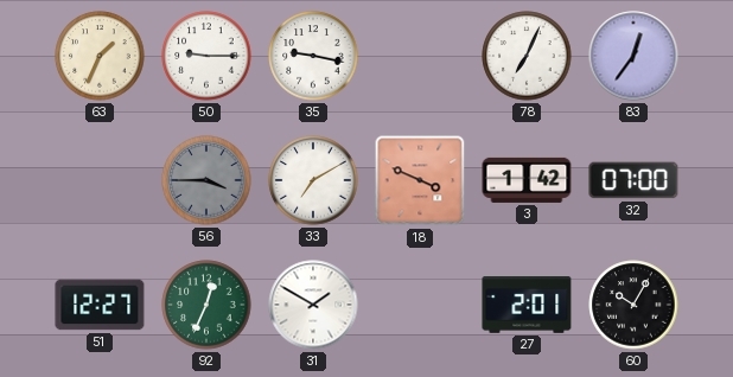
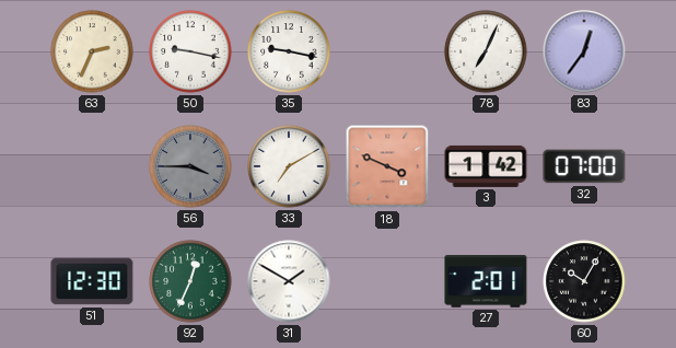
63: 1:34 -> 2:34
50: 9:15 -> 9:17
51: 12:27 -> 12:30
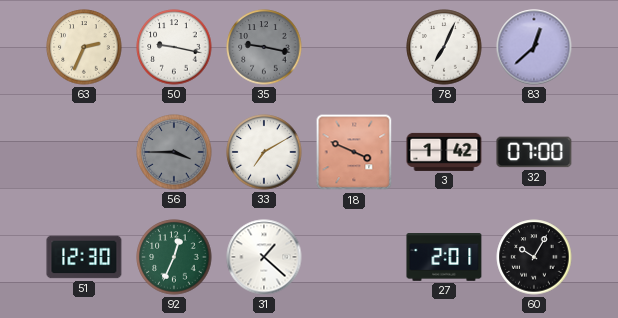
35 dial: white -> grey
83: 12:36 -> 12:38
31: 1:50 -> 1:22
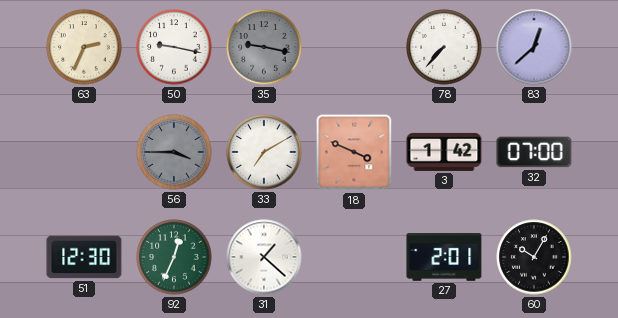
78: 7:04 -> 7:37
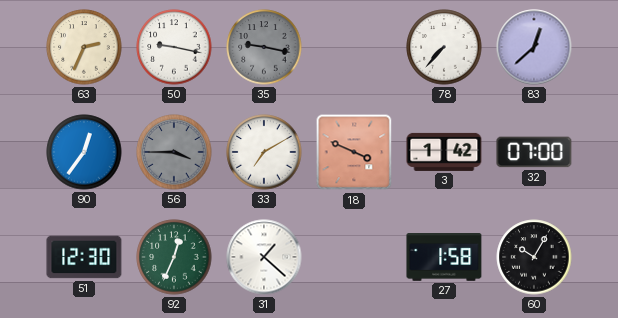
90: none -> 12:36
27: 2:01 -> 1:58
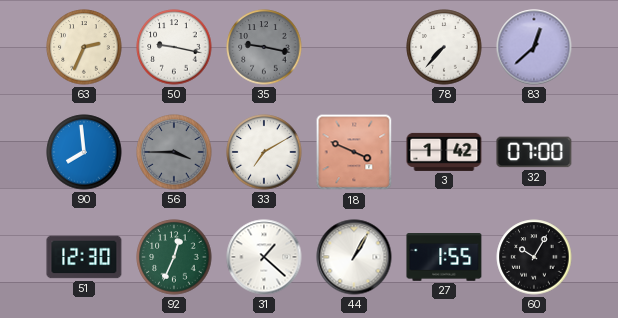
90: 12:36 -> 7:59
44: none -> 1:05
27: 1:58 -> 1:55
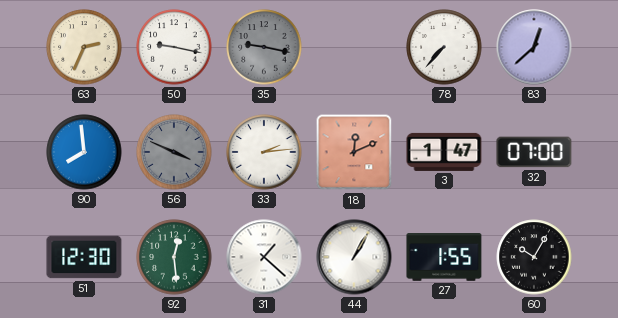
56: 3:45 -> 3:49
33: 7:10 -> 2:14
18: 3:49 -> 12:11
3: 1:42 -> 1:47
92: 12:34 -> 12:29
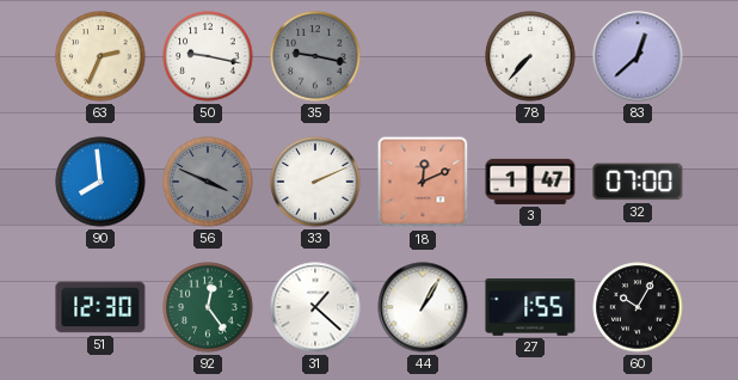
33: 2:14 -> 2:11
92: 12:29 -> 12:24
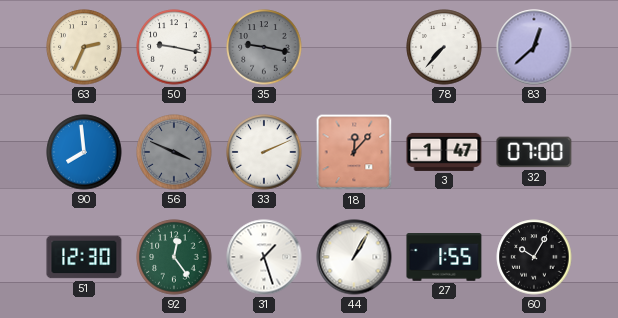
18: 12:11 -> 12:07
31: 1:22 -> 1:27
